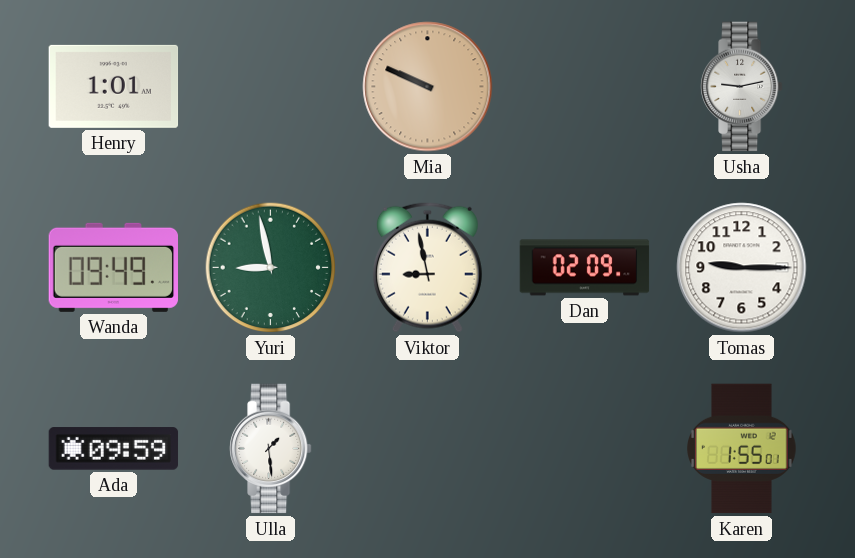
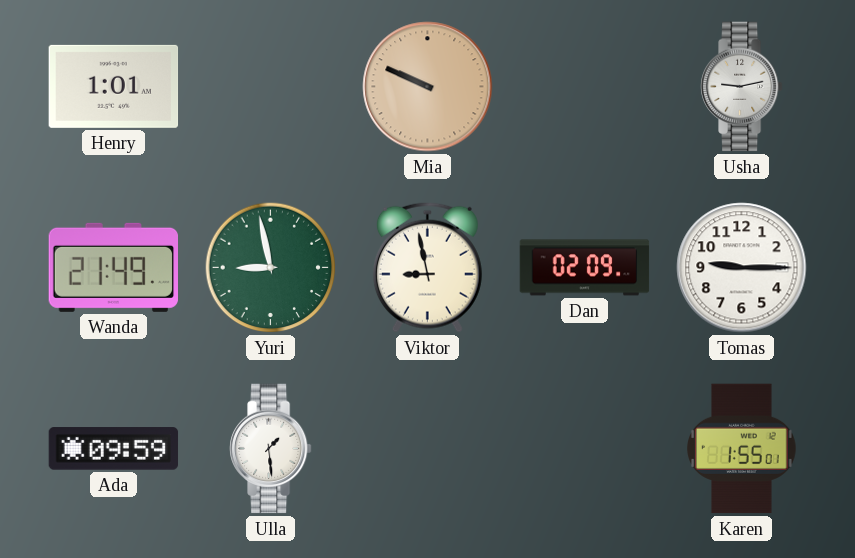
Wanda: 09:49 -> 21:49
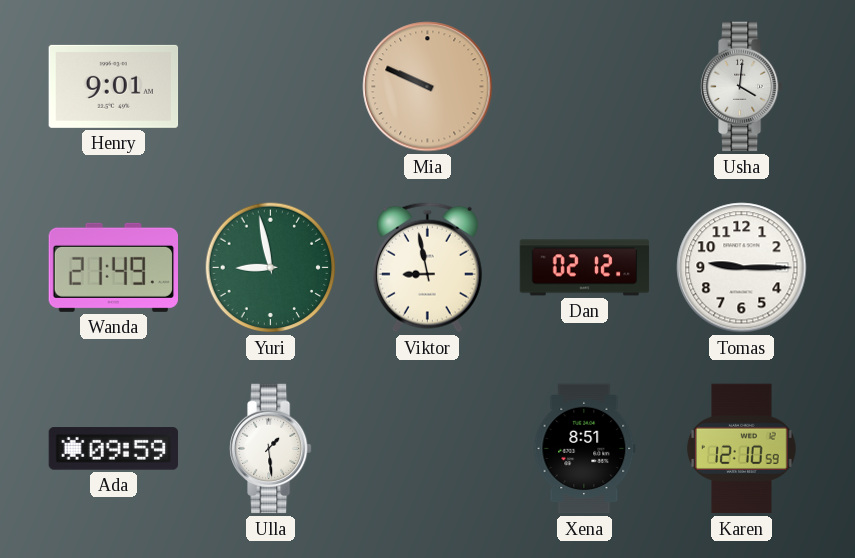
Henry: 1:01 -> 9:01
Usha: 9:13 -> 4:01
Dan: 02:09 -> 02:12
Xena: none -> 8:51
Karen: 1:55 -> 12:10
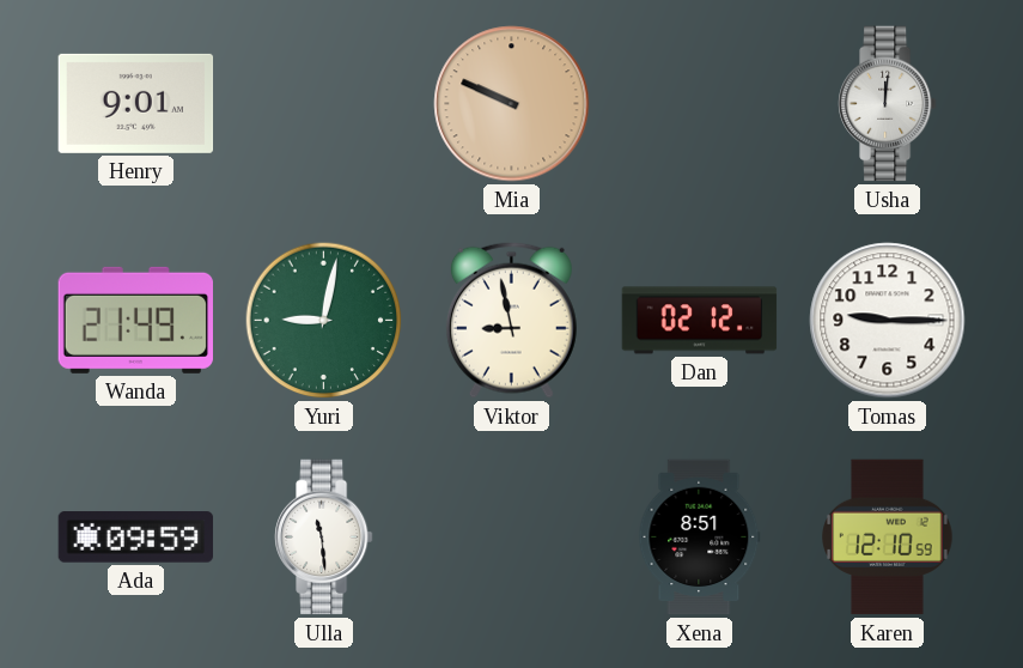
Usha: 4:01 -> 12:01
Yuri: 8:58 -> 9:02
Ulla: 1:29 -> 11:29
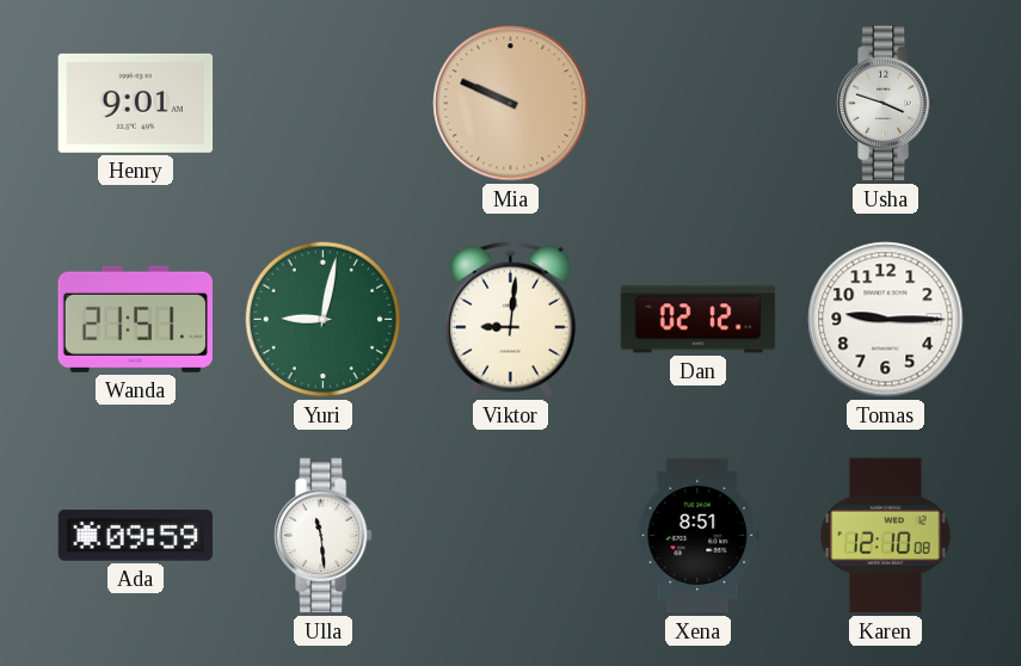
Usha: 12:01 -> 3:48
Wanda: 21:49 -> 21:51
Viktor: 8:58 -> 9:01
Karen: 12:10:59 -> 12:10:08
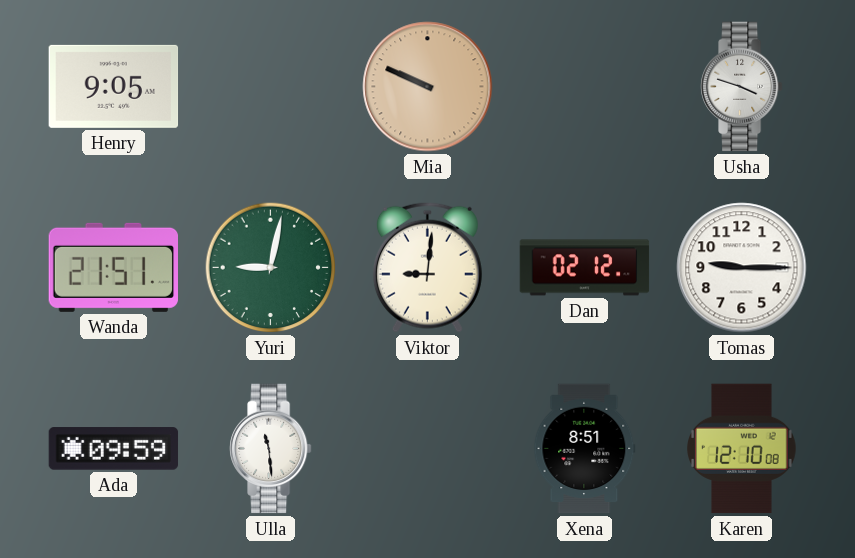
Henry: 9:01 -> 9:05
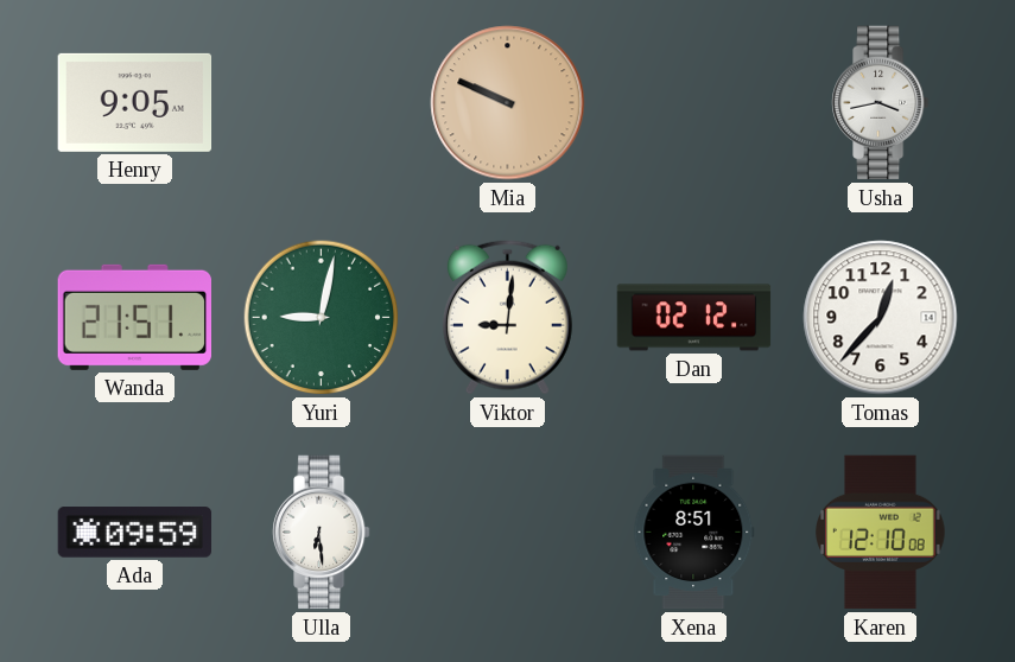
Usha: 3:48 -> 3:43
Tomas: 9:15 -> 12:37
Ulla: 11:29 -> 6:29
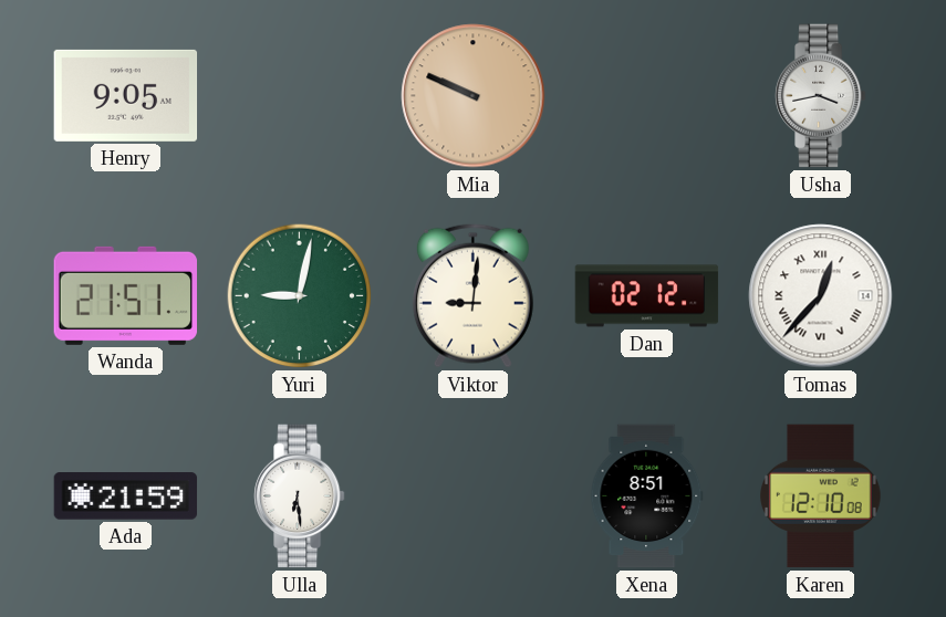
Tomas numerals: Arabic -> Roman
Ada: 09:59 -> 21:59
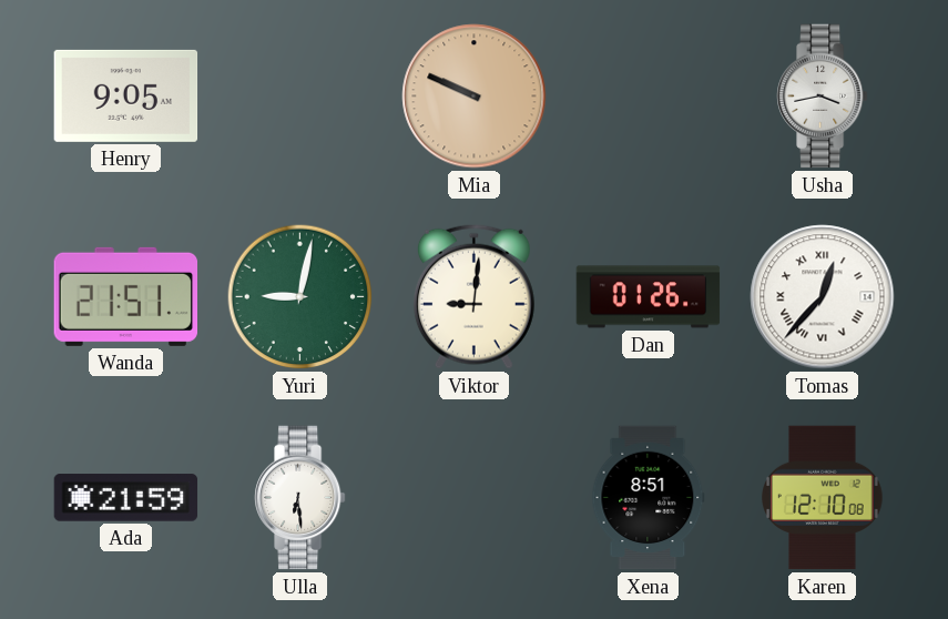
Dan: 02:12 -> 01:26
